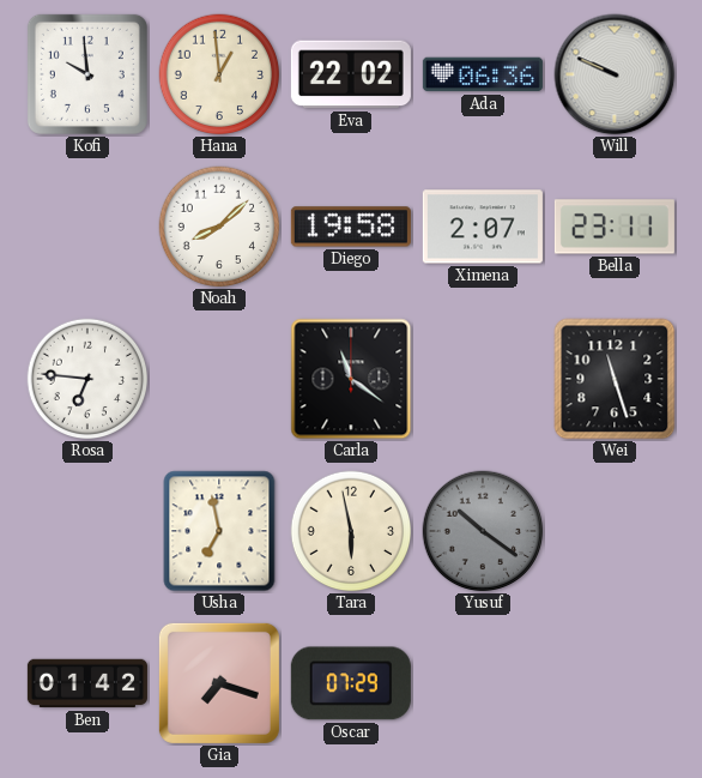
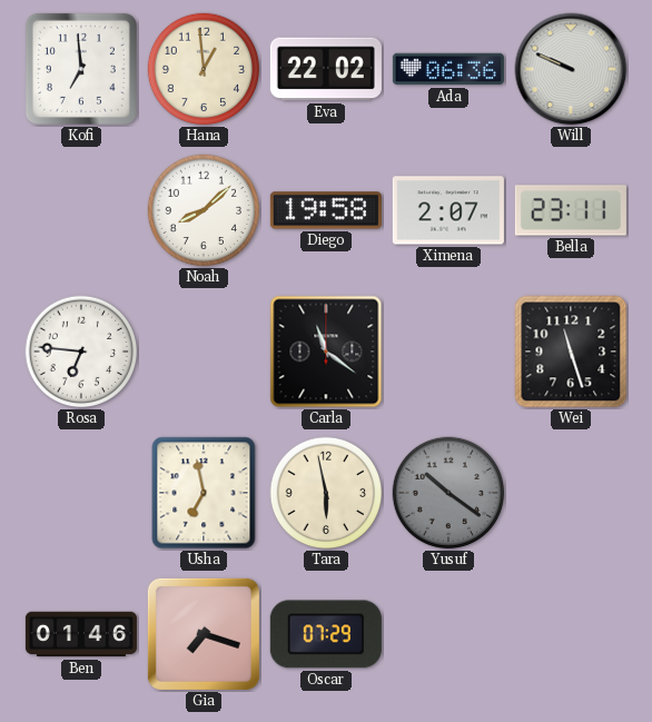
Kofi: 9:59 -> 6:59
Ben: 01:42 -> 01:46
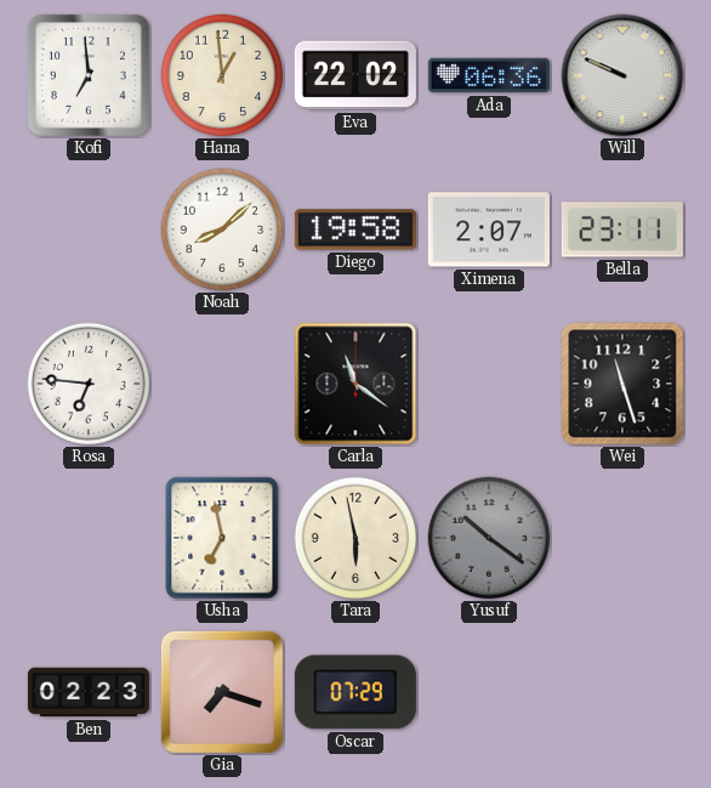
Ben: 01:46 -> 02:23
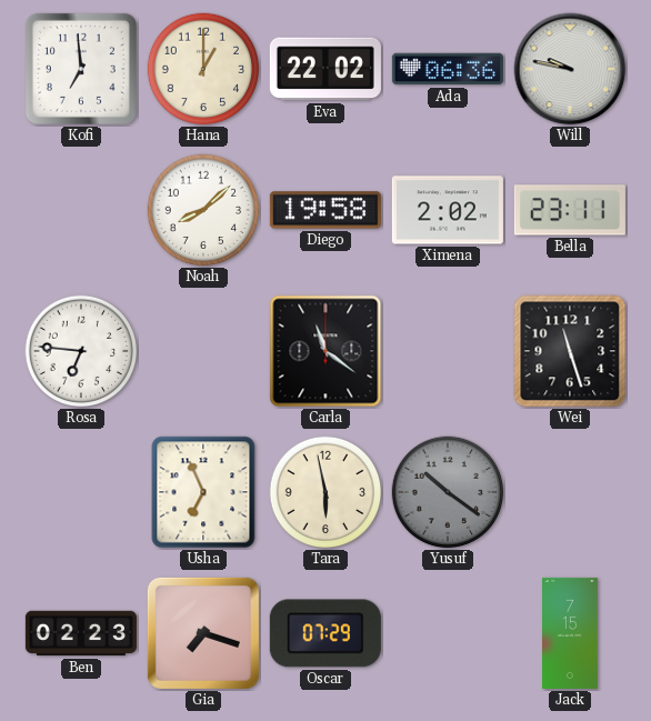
Hana: 12:59 -> 1:00
Will: 9:49 -> 9:47
Ximena: 2:07 -> 2:02
Usha: 6:58 -> 6:56
Jack: none -> 7:15
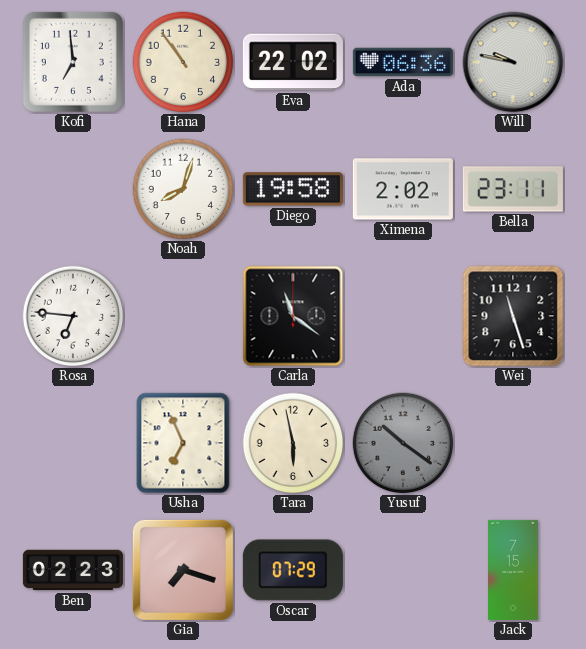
Hana: 1:00 -> 10:54
Noah: 8:08 -> 8:03
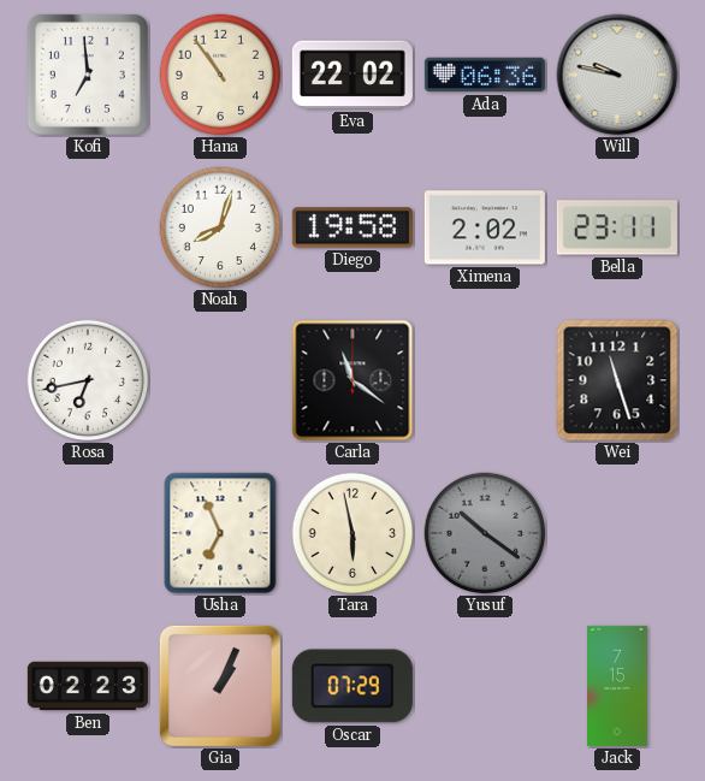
Rosa: 6:46 -> 6:43
Gia: 7:18 -> 1:04
